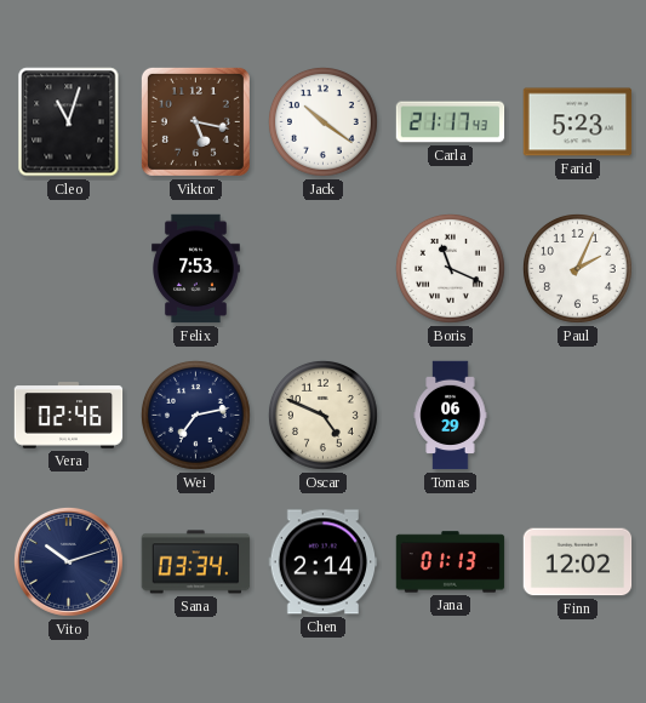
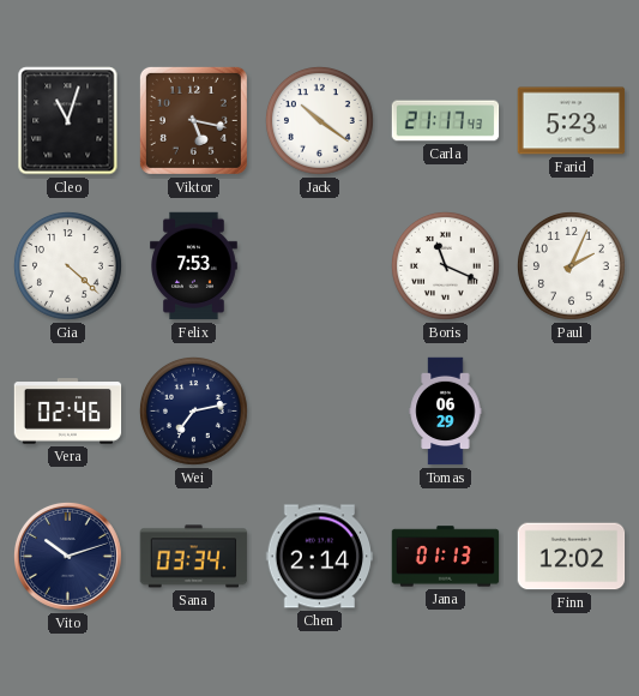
Gia: none -> 4:22
Oscar: 4:49 -> none
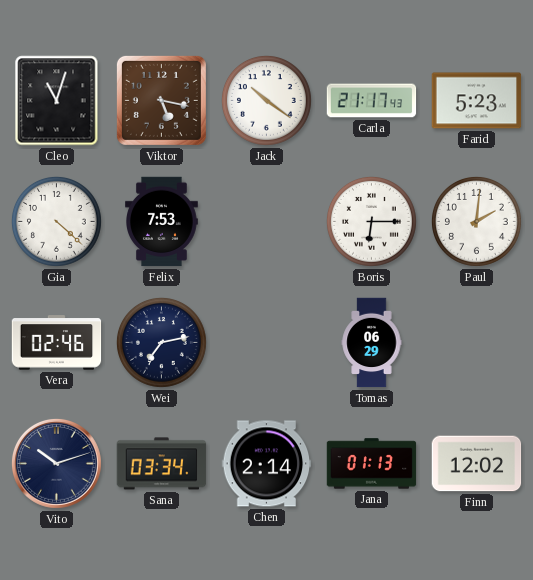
Boris: 11:19 -> 6:15
Paul: 2:04 -> 2:01
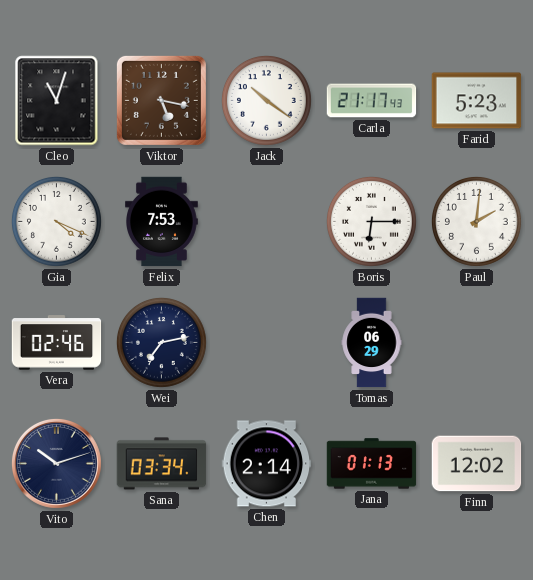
Gia: 4:22 -> 4:19
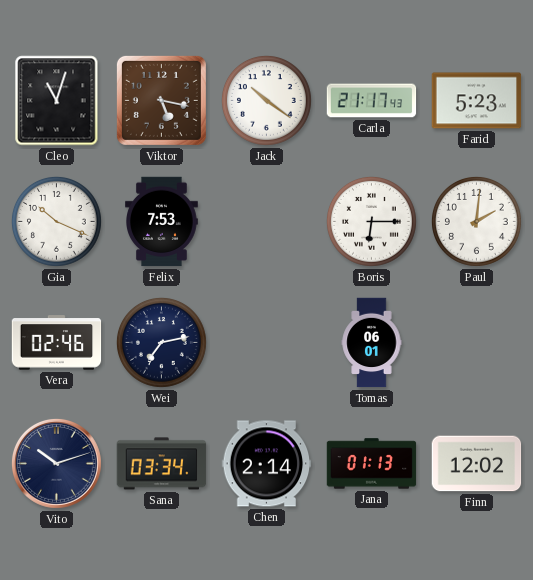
Gia: 4:19 -> 10:19
Tomas: 06:29 -> 06:01
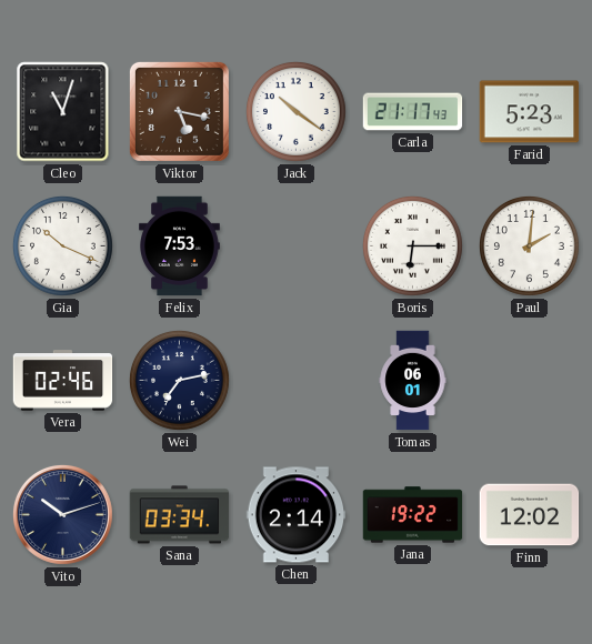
Jana: 01:13 -> 19:22
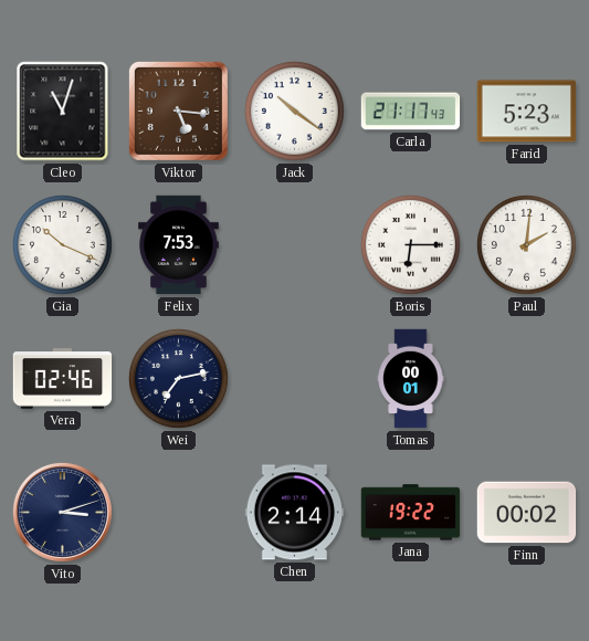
Viktor: 5:17 -> 5:16
Tomas: 06:01 -> 00:01
Vito: 10:12 -> 3:12
Sana: 03:34 -> none
Finn: 12:02 -> 00:02
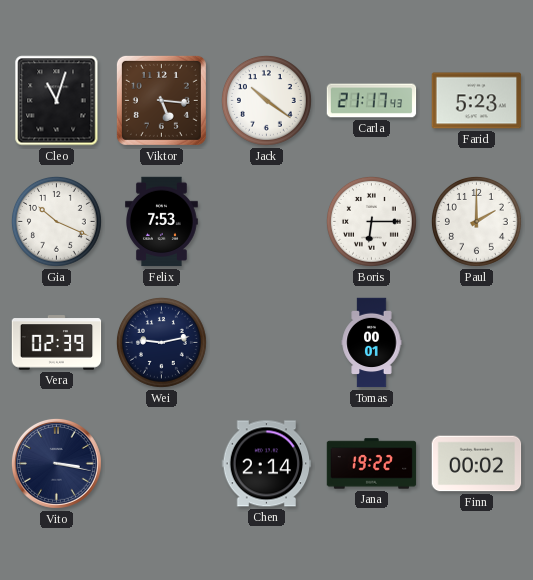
Paul: 2:01 -> 2:00
Vera: 02:46 -> 02:39
Wei: 7:13 -> 9:13
Vito: 3:12 -> 3:17
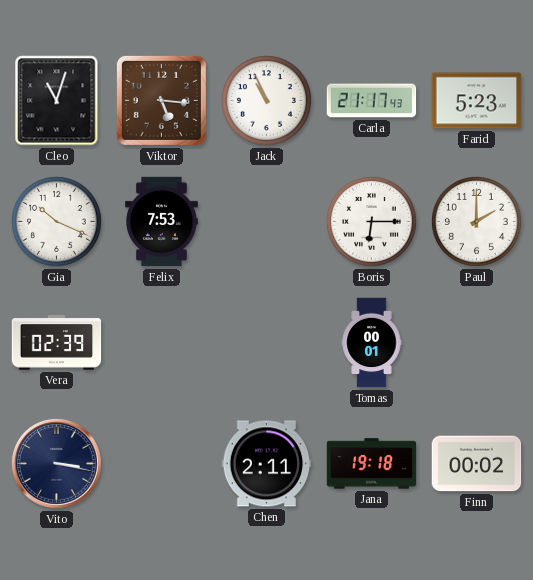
Jack: 10:21 -> 10:56
Wei: 9:13 -> none
Chen: 2:14 -> 2:11
Jana: 19:22 -> 19:18
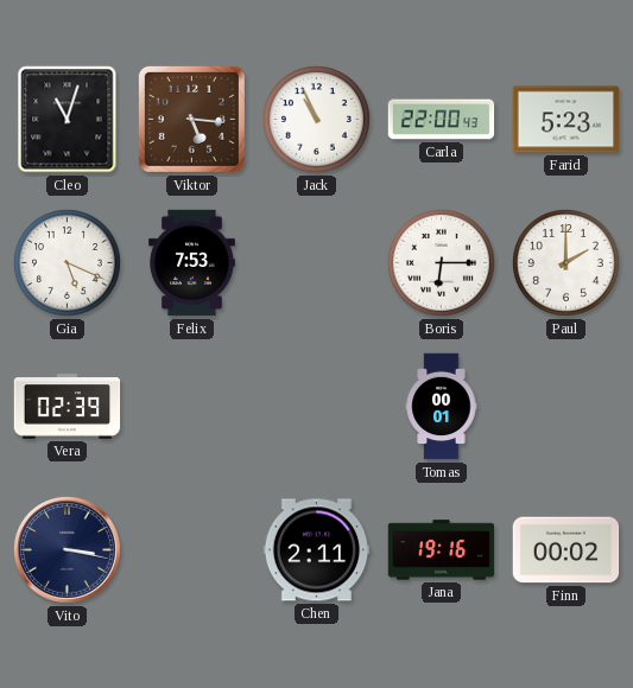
Carla: 21:17 -> 22:00
Gia: 10:19 -> 5:19
Jana: 19:18 -> 19:16
